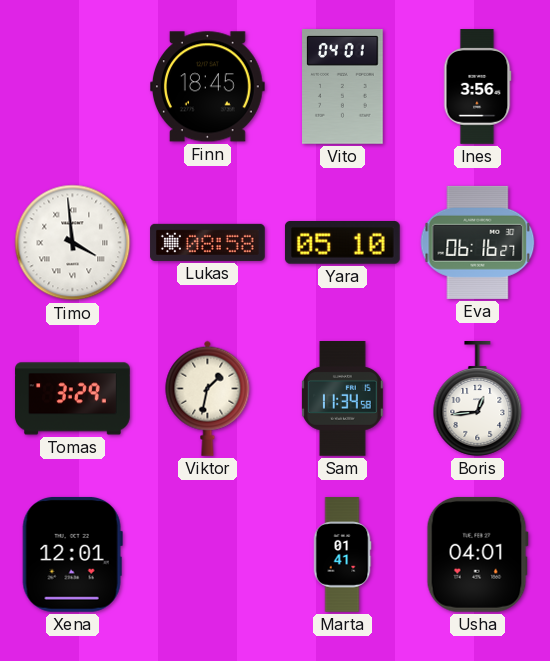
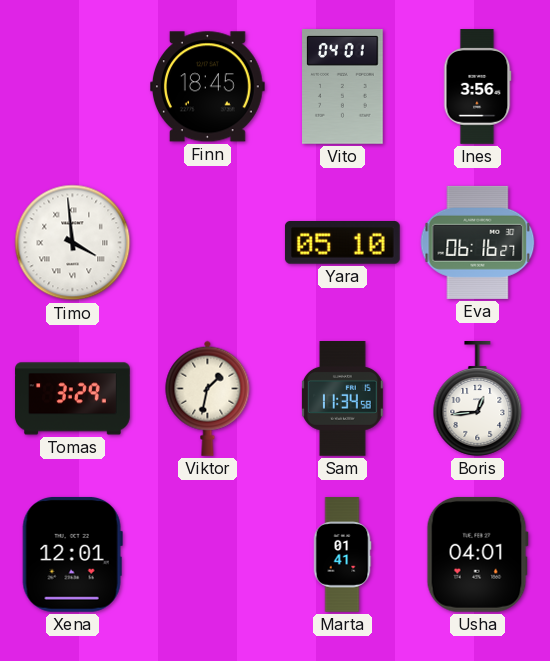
Lukas: 08:58 -> none
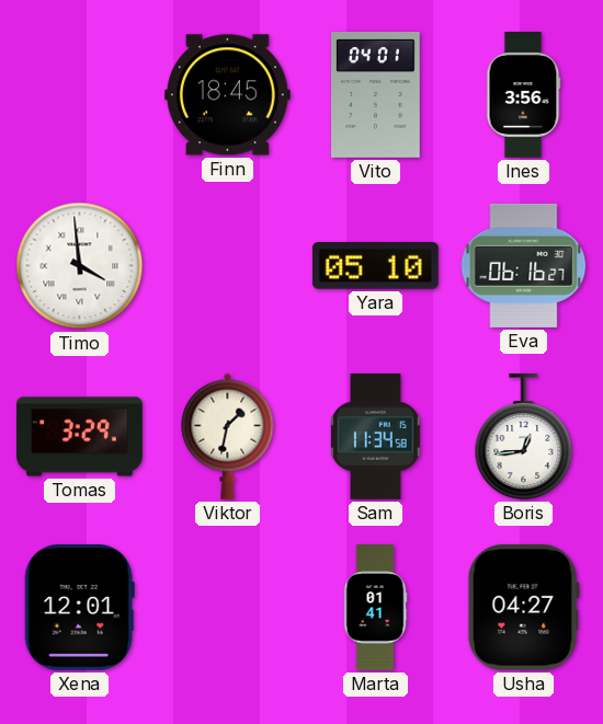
Usha: 04:01 -> 04:27
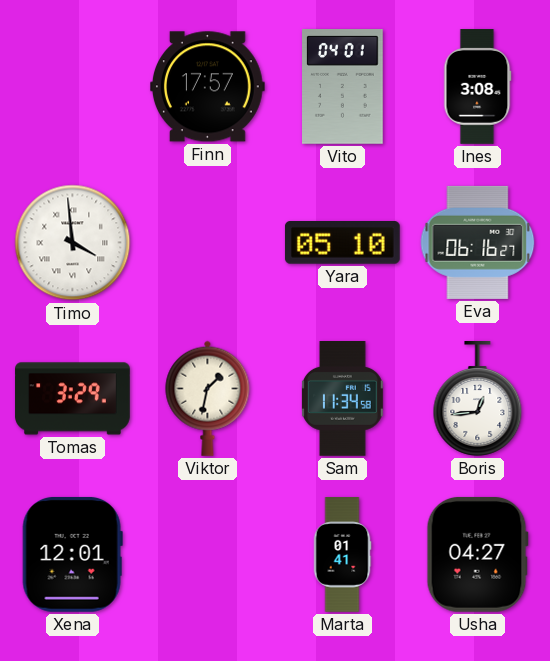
Finn: 18:45 -> 17:57
Ines: 3:56 -> 3:08
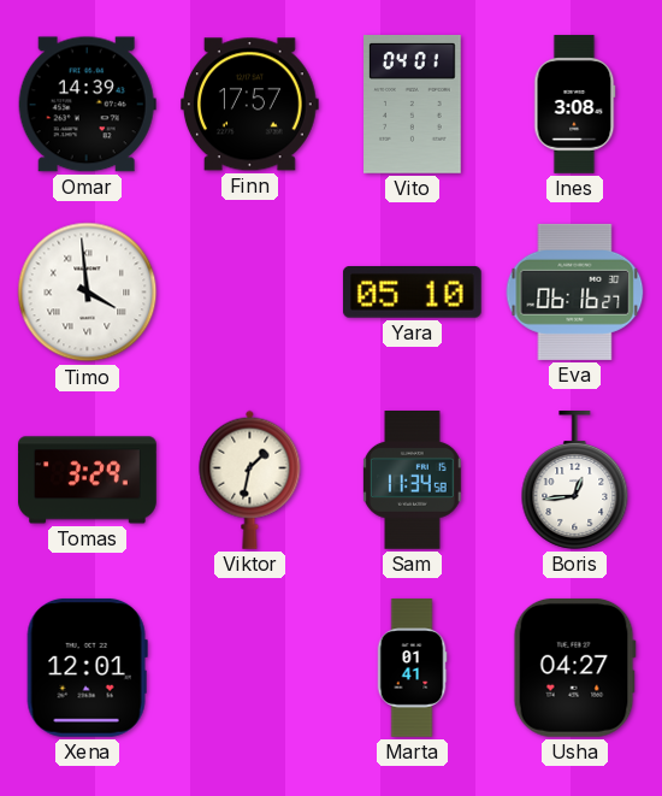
Omar: none -> 14:39
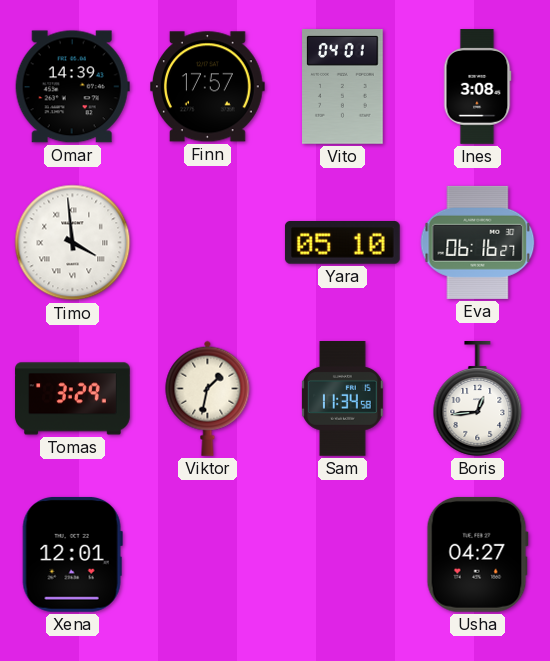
Marta: 01:41 -> none
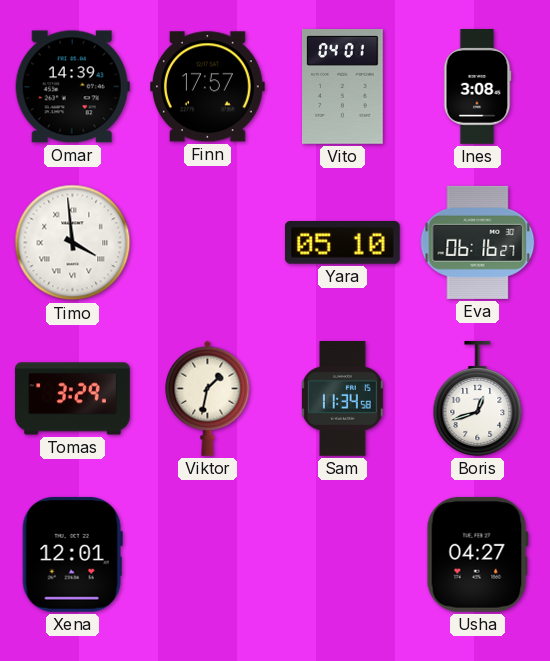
Boris: 12:44 -> 12:42
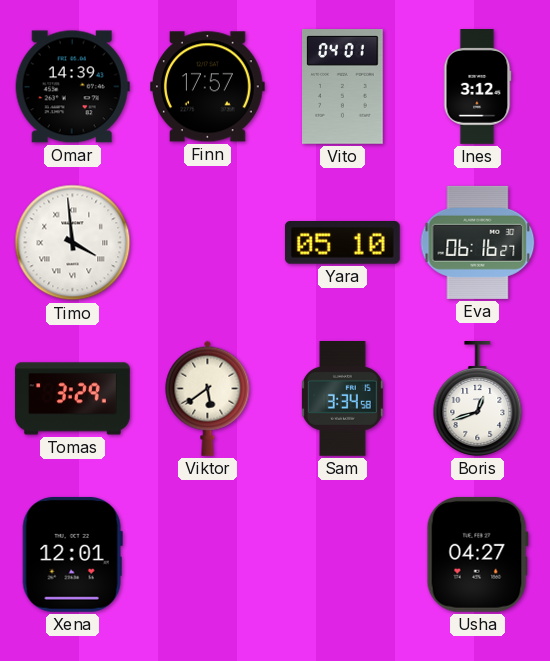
Ines: 3:08 -> 3:12
Viktor: 1:32 -> 5:39
Sam: 11:34 -> 3:34
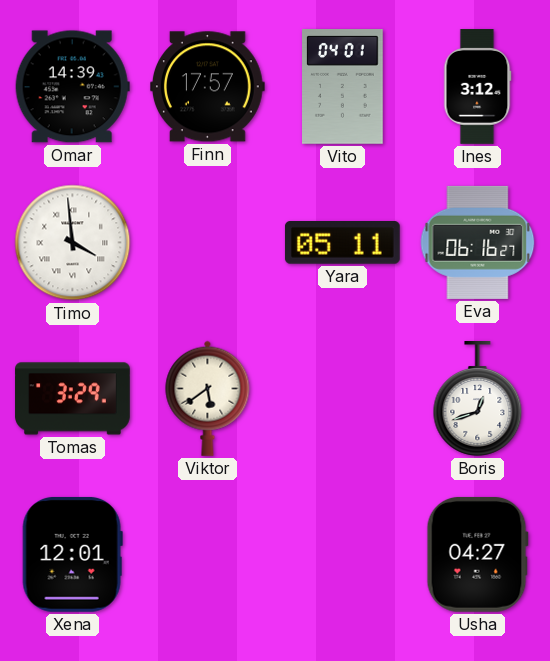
Yara: 05:10 -> 05:11
Sam: 3:34 -> none
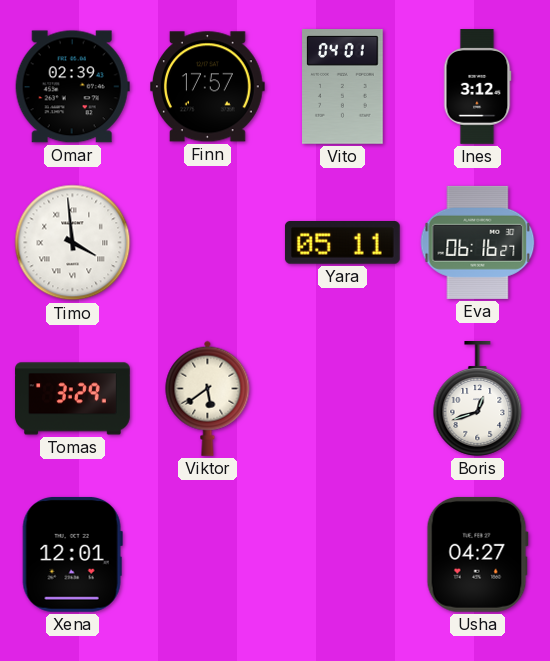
Omar: 14:39 -> 02:39
